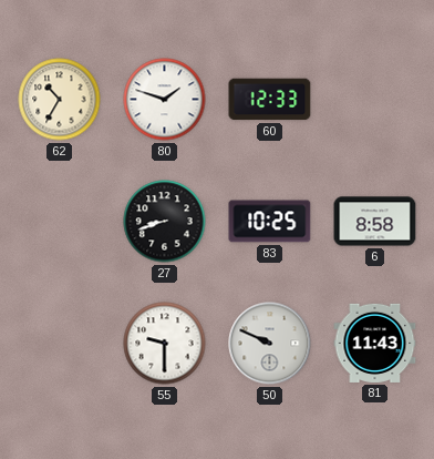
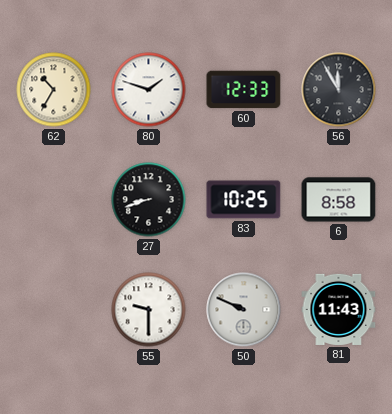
56: none -> 11:55
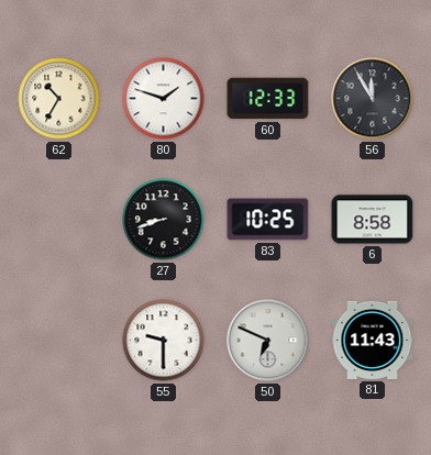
50: 9:49 -> 6:49
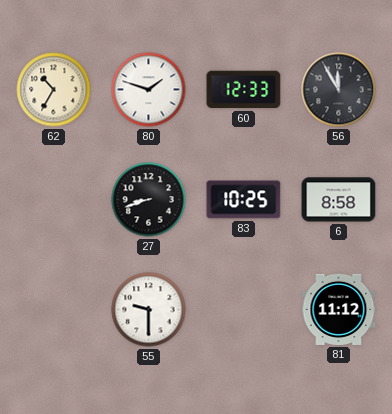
50: 6:49 -> none
81: 11:43 -> 11:12
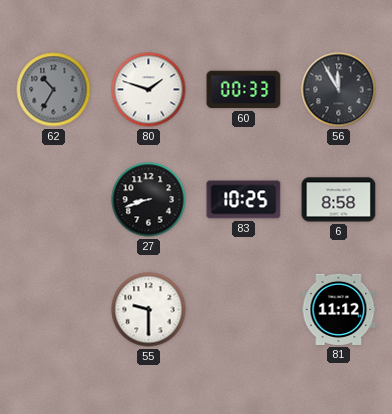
62 dial: cream -> grey
60: 12:33 -> 00:33
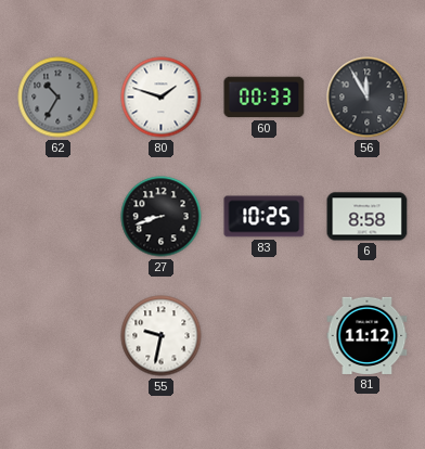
55: 9:30 -> 9:32
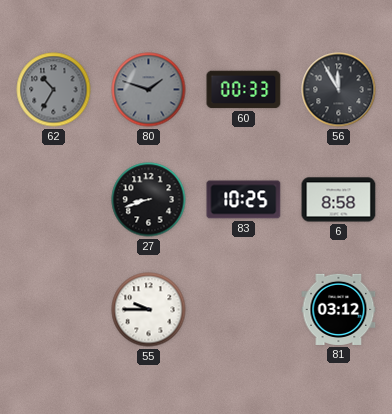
80 dial: white -> grey
55: 9:32 -> 9:45
81: 11:12 -> 03:12
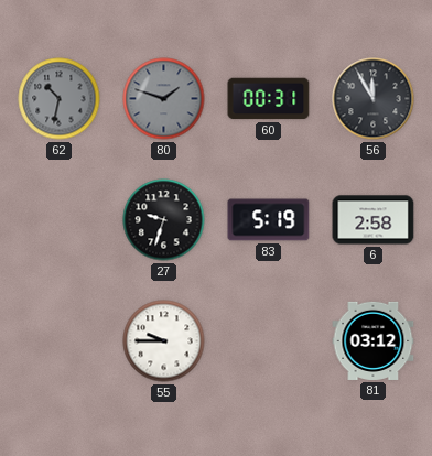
62: 10:35 -> 10:32
60: 00:33 -> 00:31
27: 8:42 -> 9:33
83: 10:25 -> 5:19
6: 8:58 -> 2:58
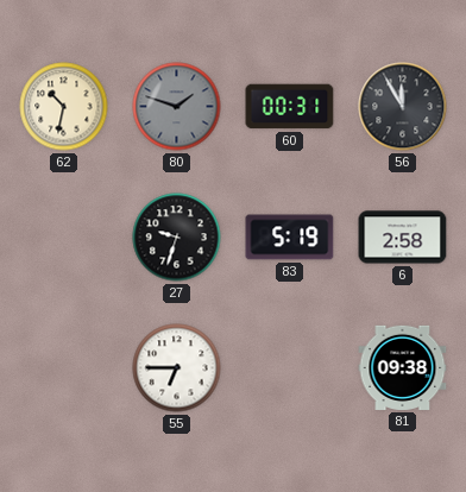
62 dial: grey -> cream
55: 9:45 -> 6:45
81: 03:12 -> 09:38
